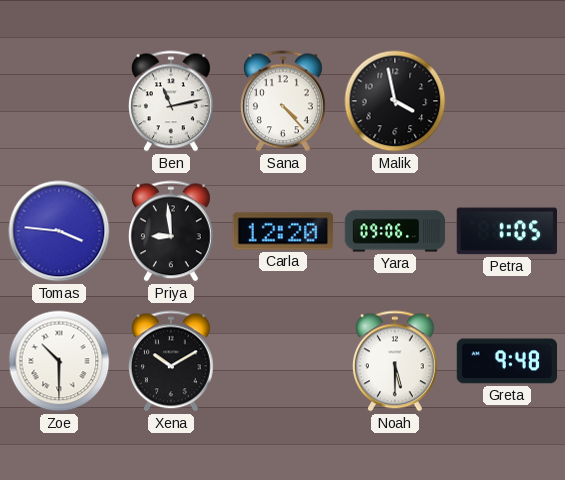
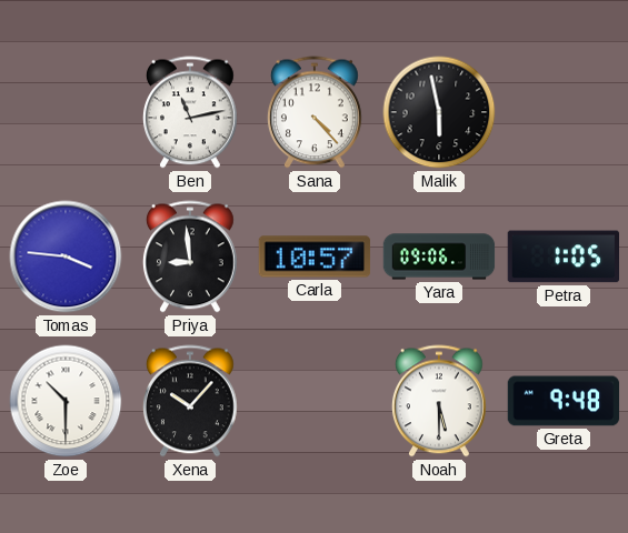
Malik: 3:58 -> 5:58
Carla: 12:20 -> 10:57
Xena: 10:10 -> 10:07
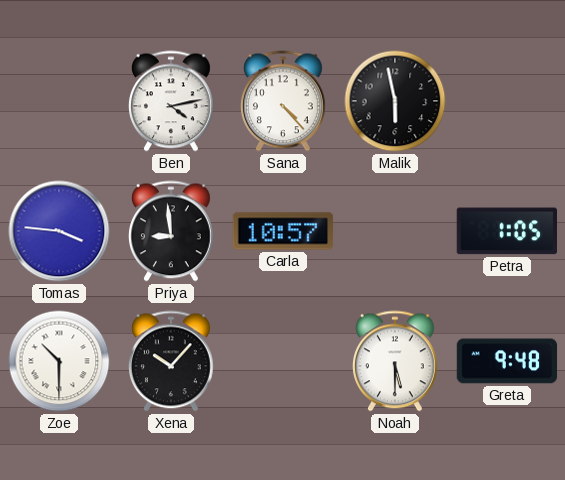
Ben: 11:13 -> 4:13
Yara: 09:06 -> none
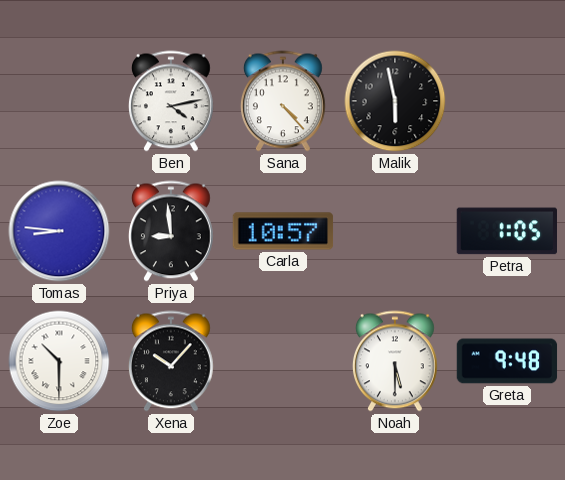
Tomas: 3:46 -> 8:46
